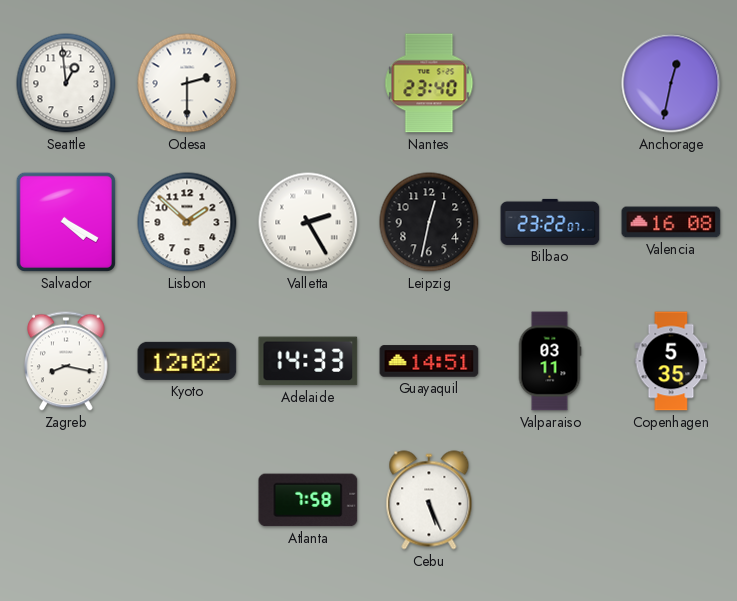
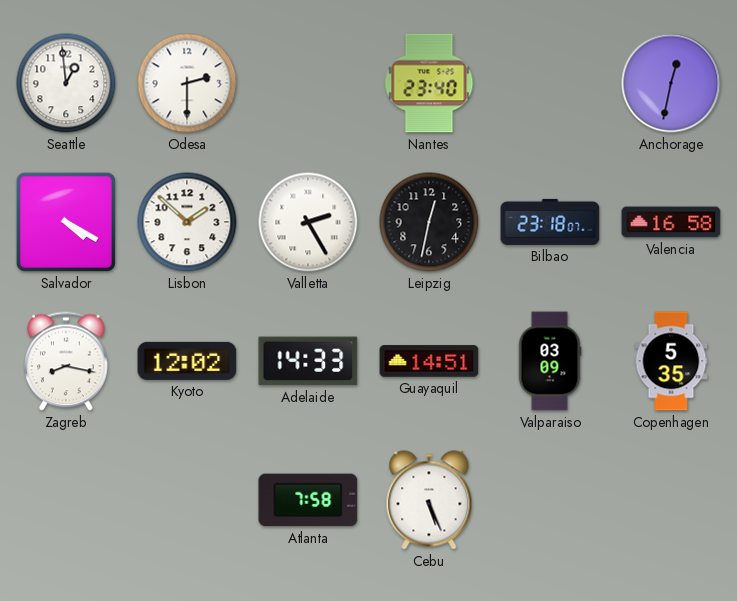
Bilbao: 23:22 -> 23:18
Valencia: 16:08 -> 16:58
Valparaiso: 03:11 -> 03:09
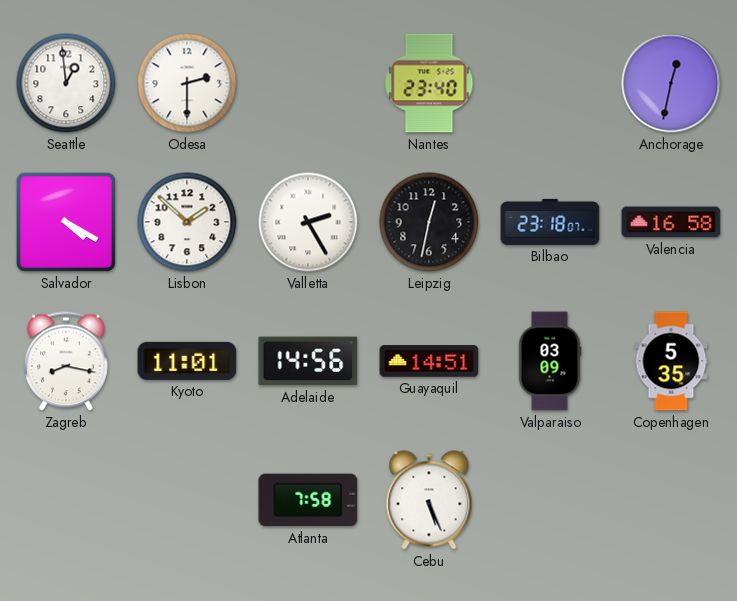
Kyoto: 12:02 -> 11:01
Adelaide: 14:33 -> 14:56
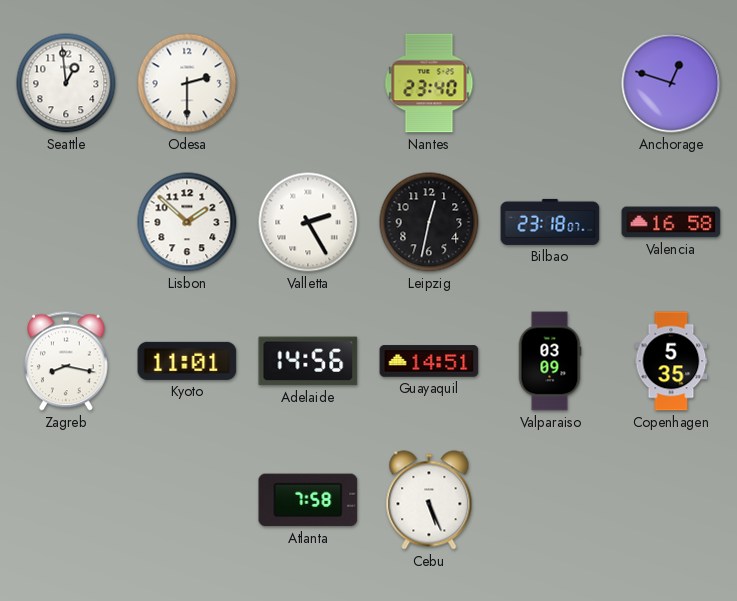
Anchorage: 12:32 -> 12:48
Salvador: 4:20 -> none
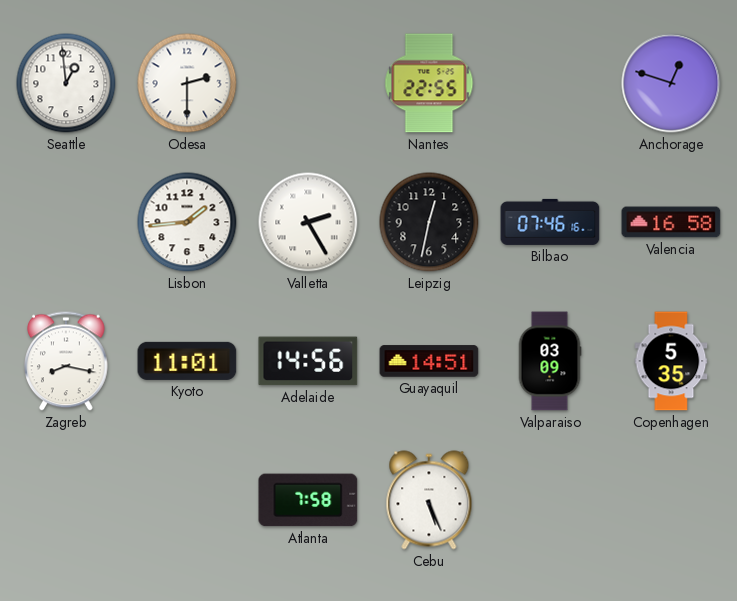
Nantes: 23:40 -> 22:55
Lisbon: 1:52 -> 1:44
Bilbao: 23:18 -> 07:46
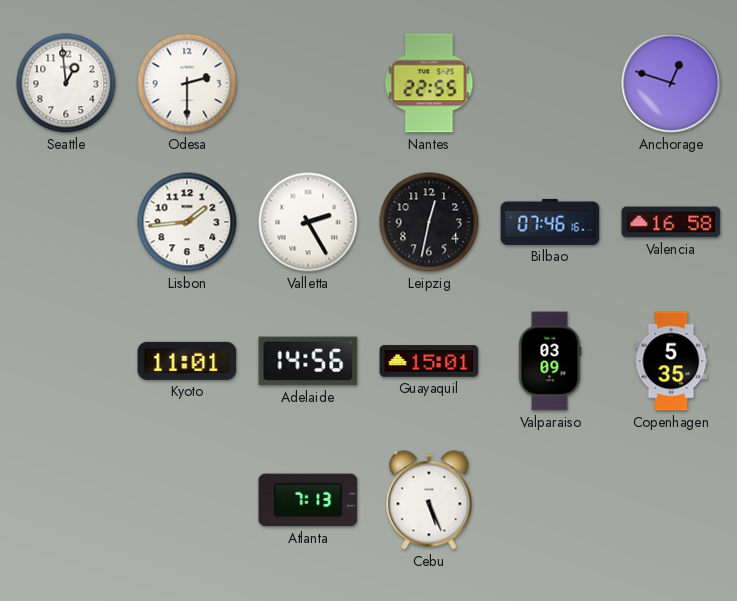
Zagreb: 8:17 -> none
Guayaquil: 14:51 -> 15:01
Atlanta: 7:58 -> 7:13
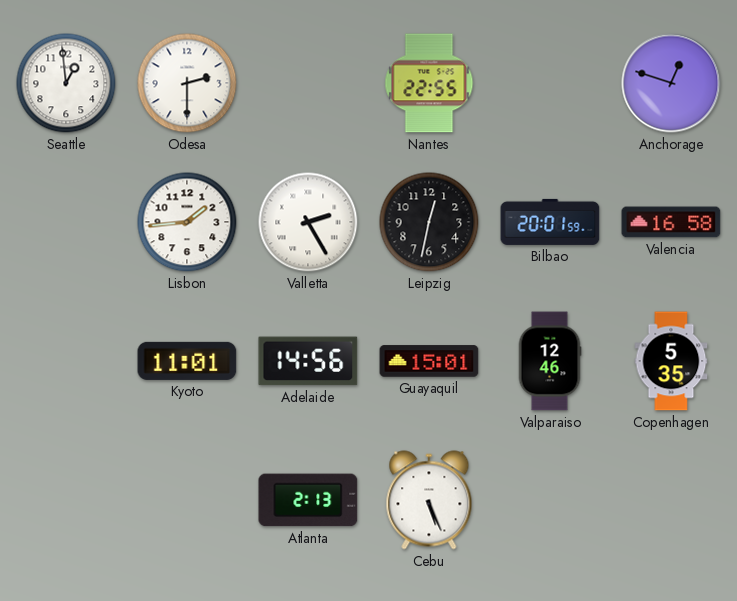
Bilbao: 07:46 -> 20:01
Valparaiso: 03:09 -> 12:46
Atlanta: 7:13 -> 2:13
